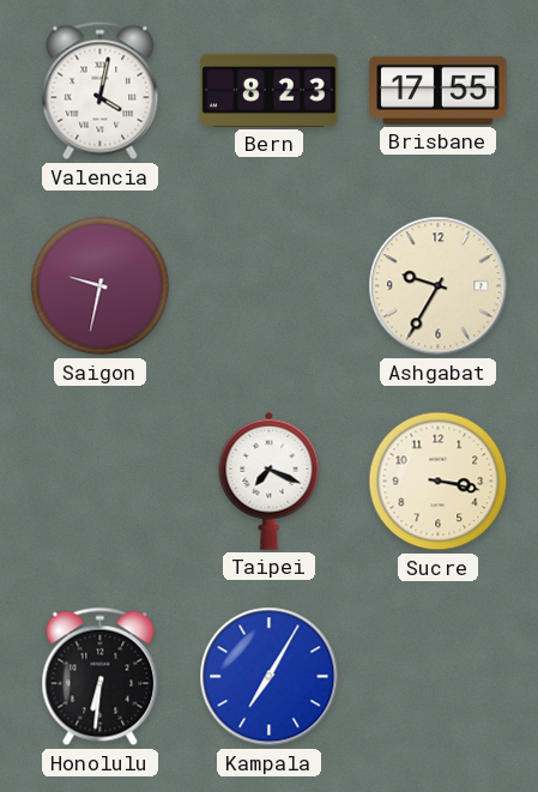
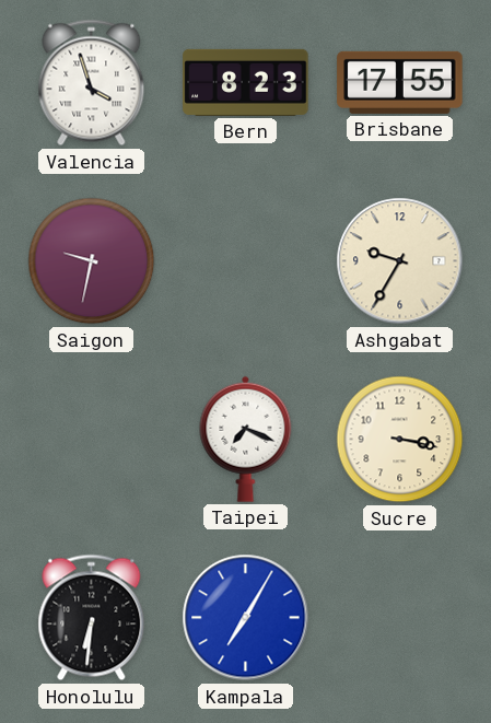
Valencia: 4:02 -> 3:57
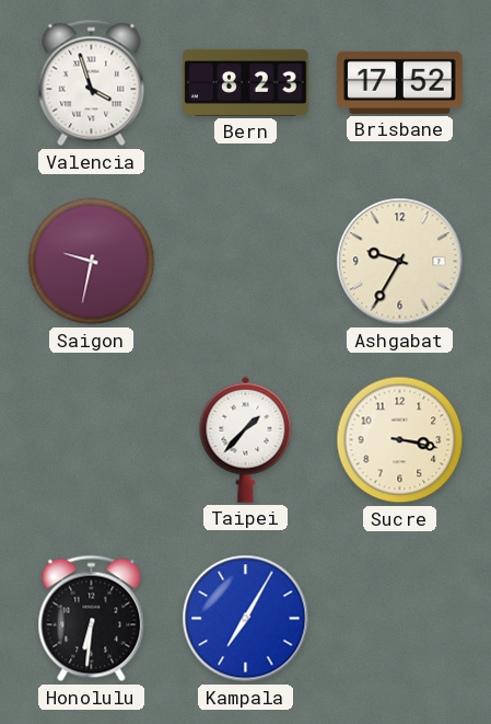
Brisbane: 17:55 -> 17:52
Taipei: 7:19 -> 1:37
